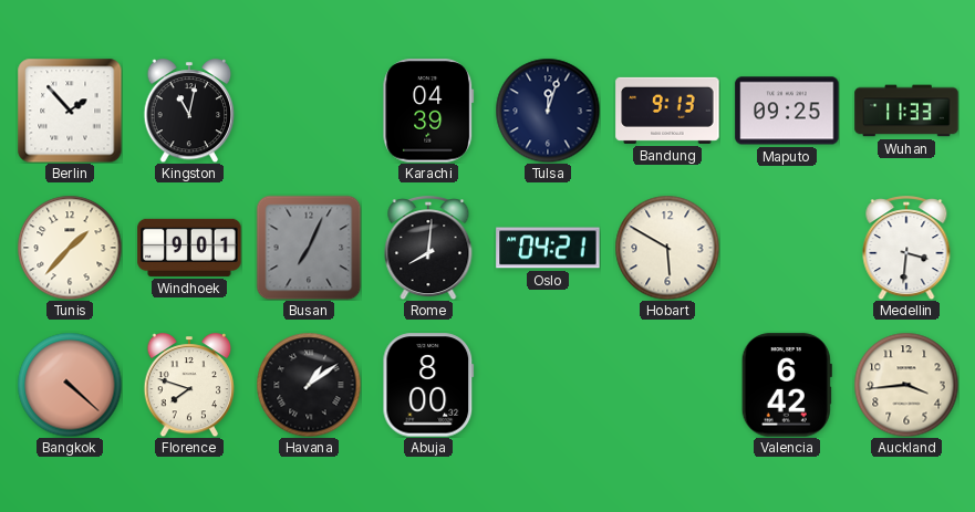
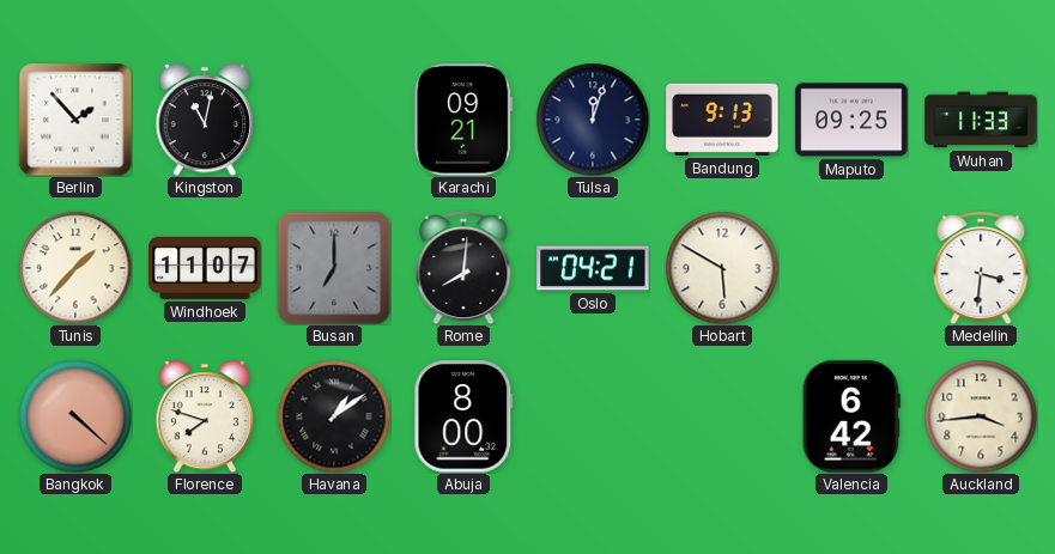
Karachi: 04:39 -> 09:21
Windhoek: 9:01 -> 11:07
Busan: 7:04 -> 7:00
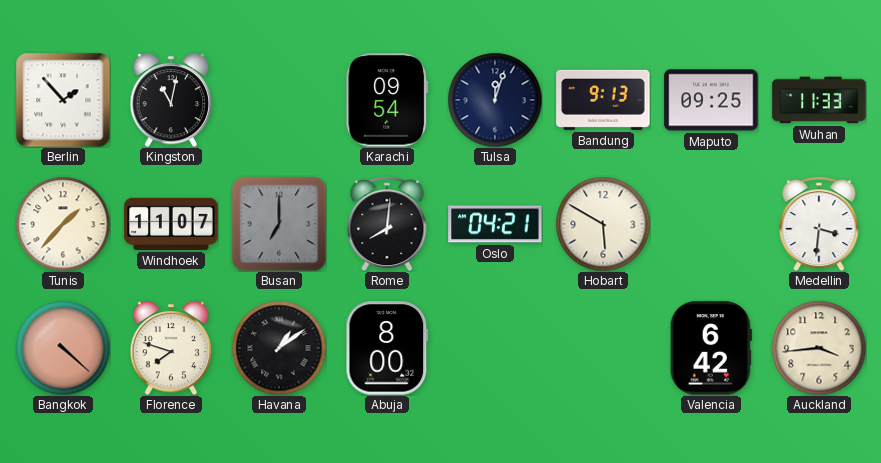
Karachi: 09:21 -> 09:54
